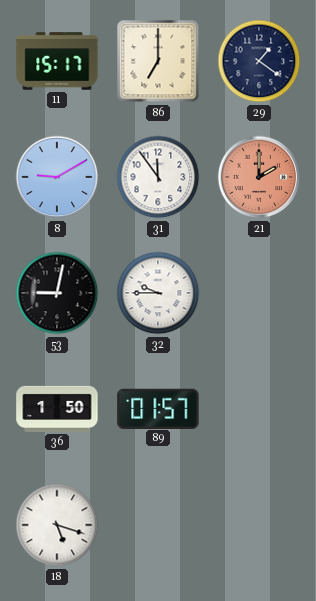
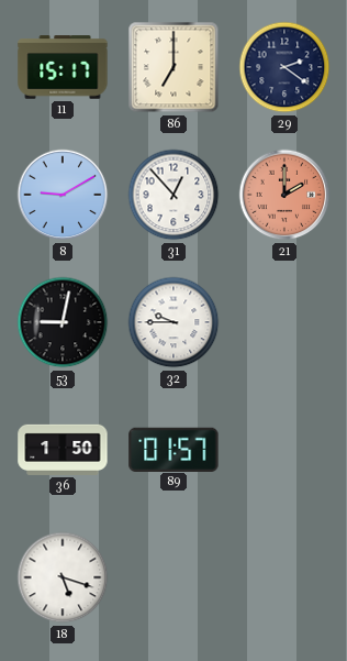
29: 1:21 -> 2:21
31: 11:54 -> 12:53
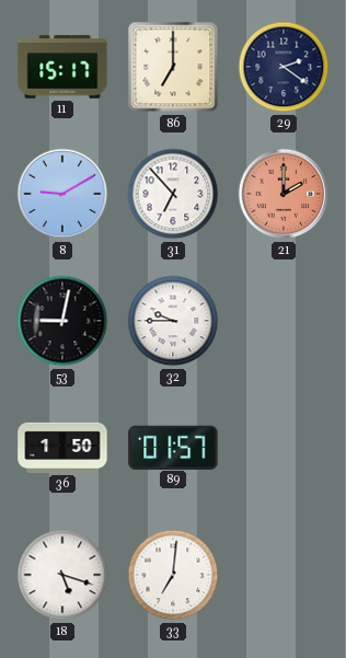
31: 12:53 -> 6:53
33: none -> 7:01
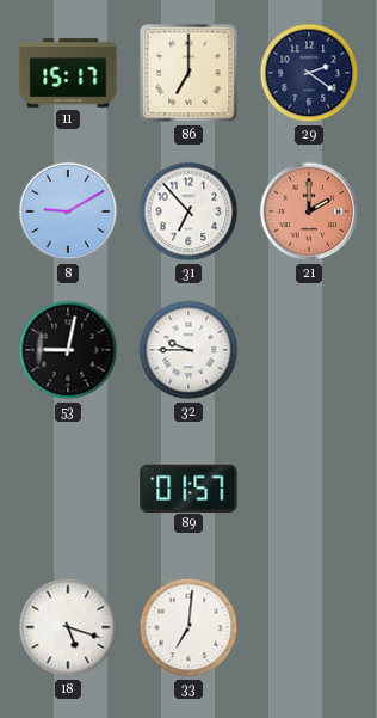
36: 1:50 -> none
